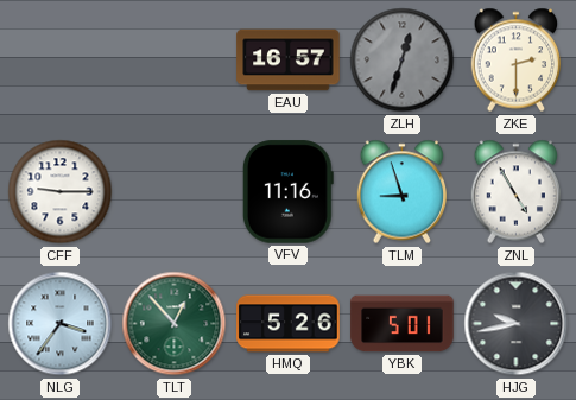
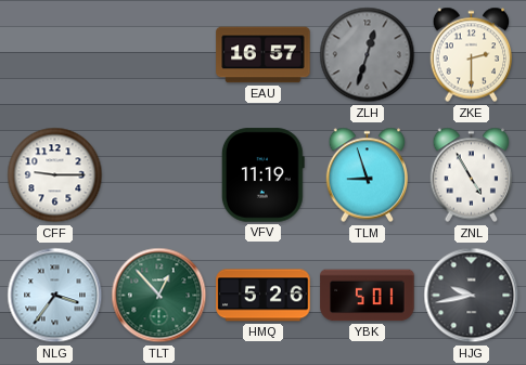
VFV: 11:16 -> 11:19
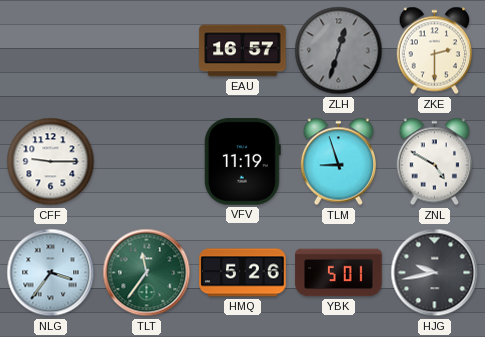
ZNL: 4:55 -> 4:50
TLT: 12:53 -> 11:36
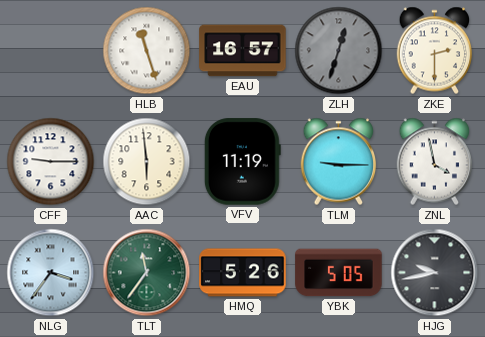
HLB: none -> 11:27
AAC: none -> 5:59
TLM: 8:57 -> 9:15
ZNL: 4:50 -> 3:58
YBK: 5:01 -> 5:05
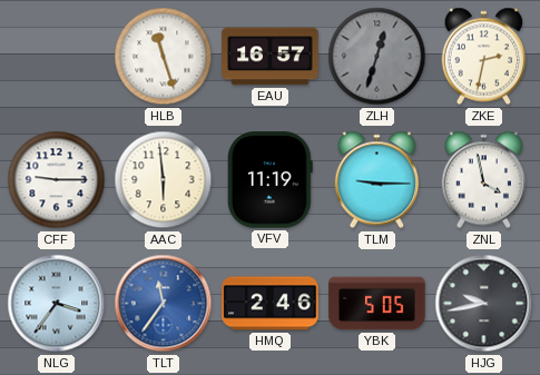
ZKE: 2:30 -> 2:32
TLT dial: green -> blue
HMQ: 5:26 -> 2:46
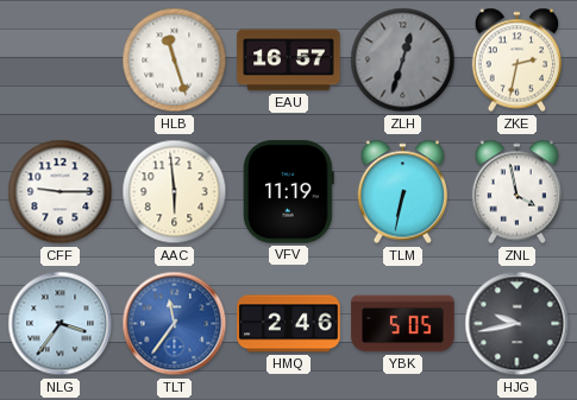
TLM: 9:15 -> 6:32
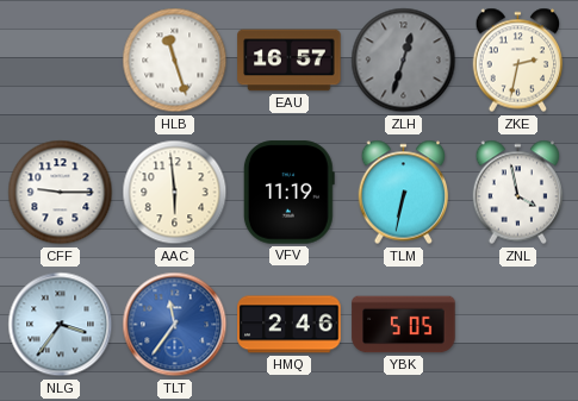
HJG: 9:43 -> none
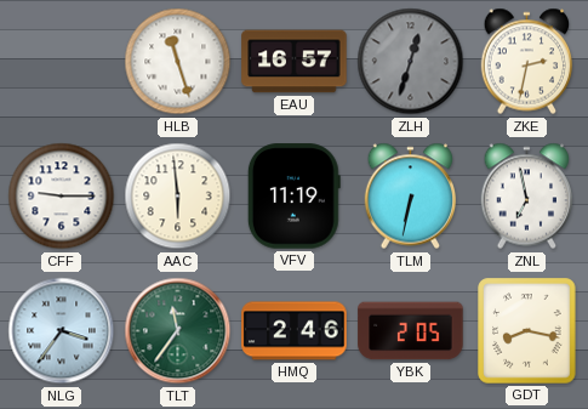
ZNL: 3:58 -> 6:58
TLT dial: blue -> green
YBK: 5:05 -> 2:05
GDT: none -> 8:17
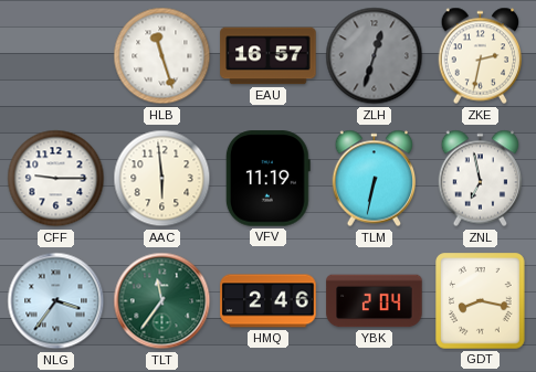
YBK: 2:05 -> 2:04
